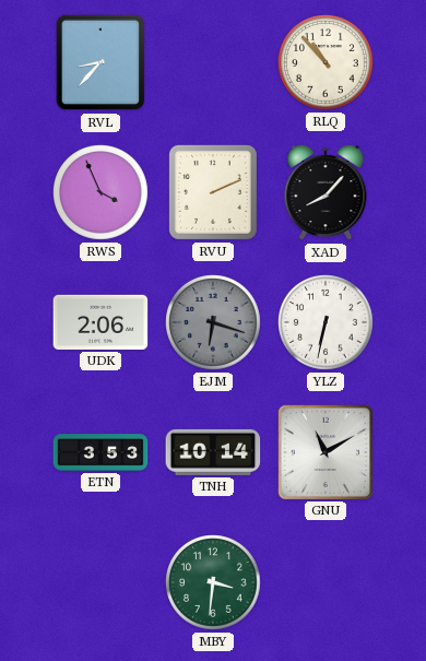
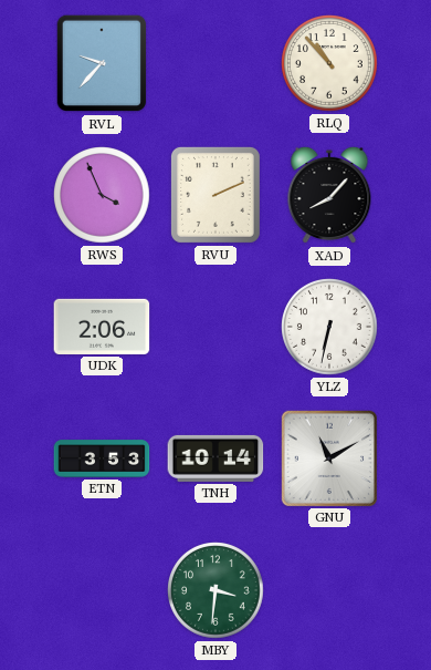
RVL: 8:37 -> 9:37
EJM: 6:18 -> none
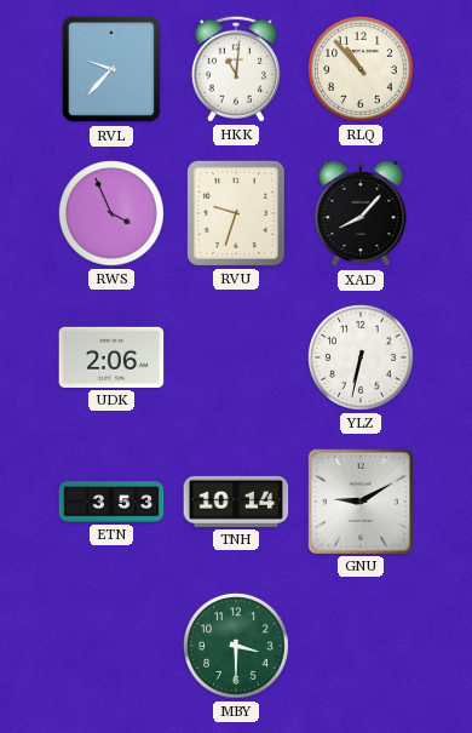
HKK: none -> 11:01
RVU: 2:11 -> 9:33
GNU: 11:10 -> 9:10
MBY: 3:31 -> 3:30
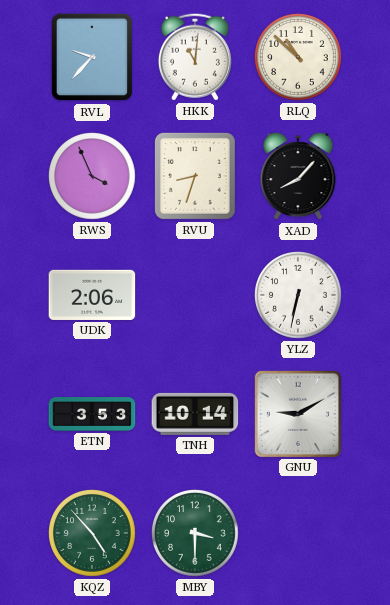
RLQ: 10:53 -> 10:52
RVU: 9:33 -> 8:33
KQZ: none -> 4:53
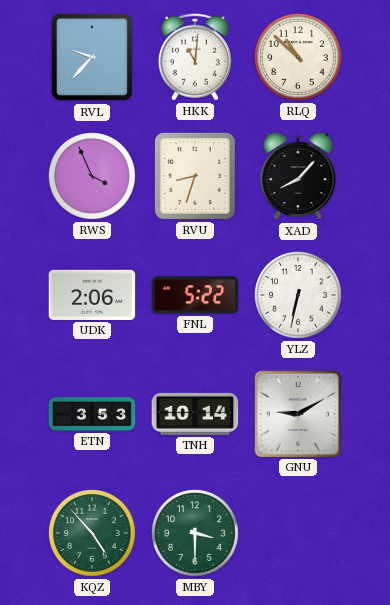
FNL: none -> 5:22
